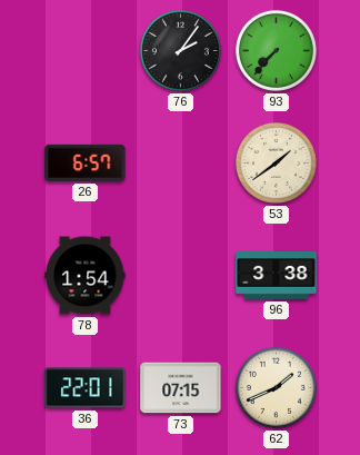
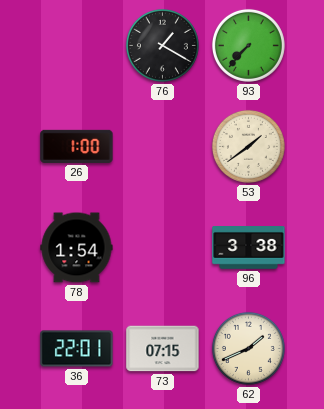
76: 2:06 -> 1:20
26: 6:57 -> 1:00
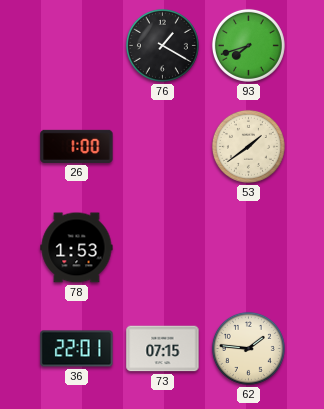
93: 7:37 -> 7:42
78: 1:54 -> 1:53
96: 3:38 -> none
62: 1:41 -> 1:46
